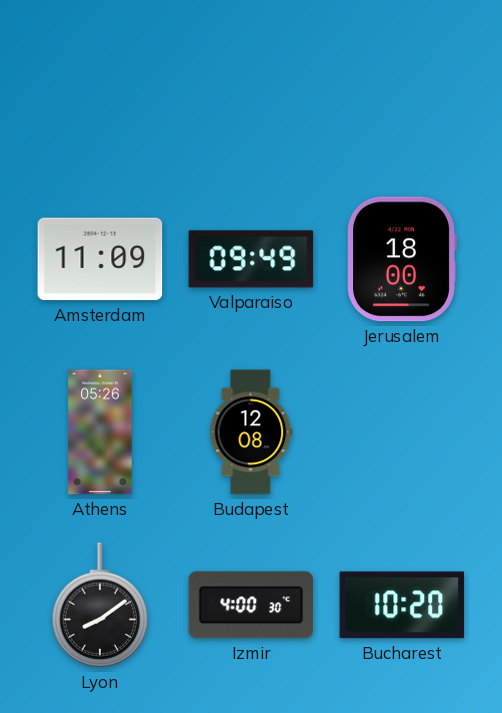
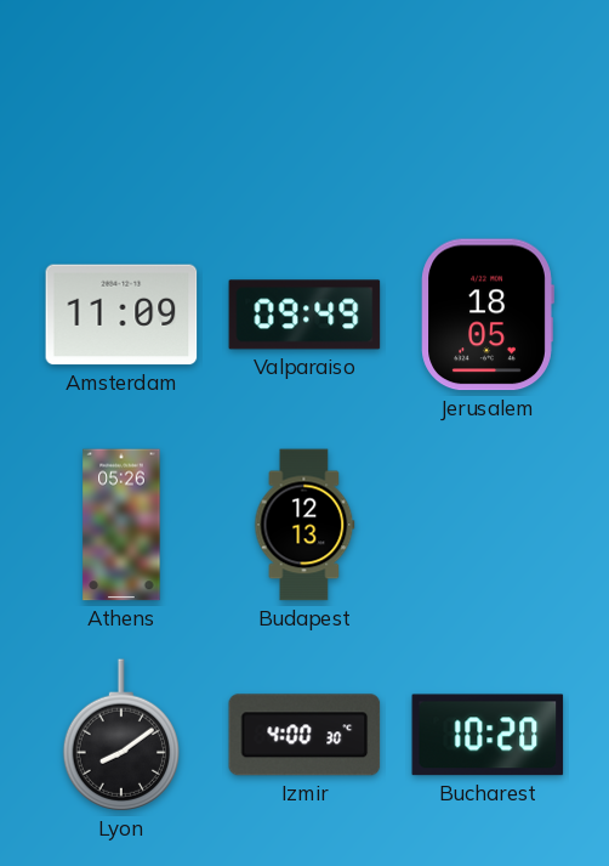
Jerusalem: 18:00 -> 18:05
Budapest: 12:08 -> 12:13
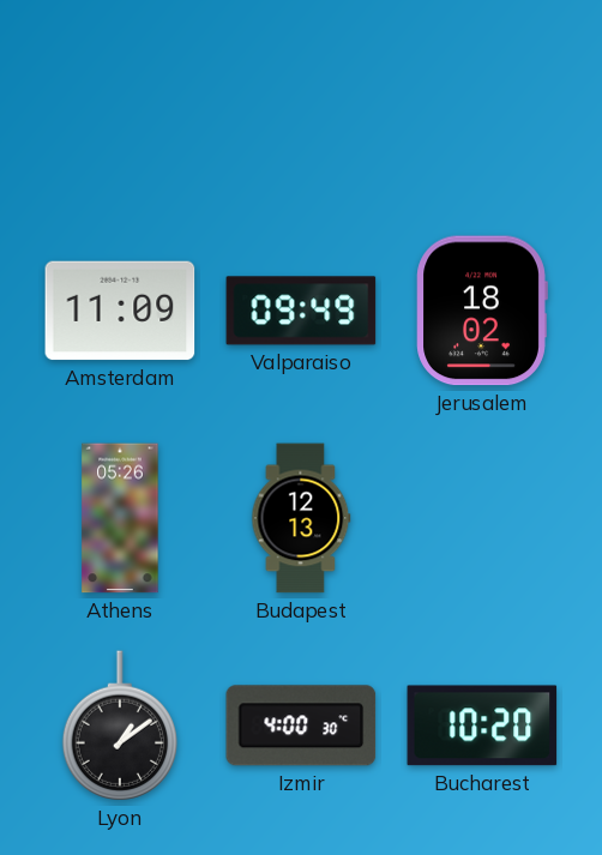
Jerusalem: 18:05 -> 18:02
Lyon: 8:09 -> 1:09
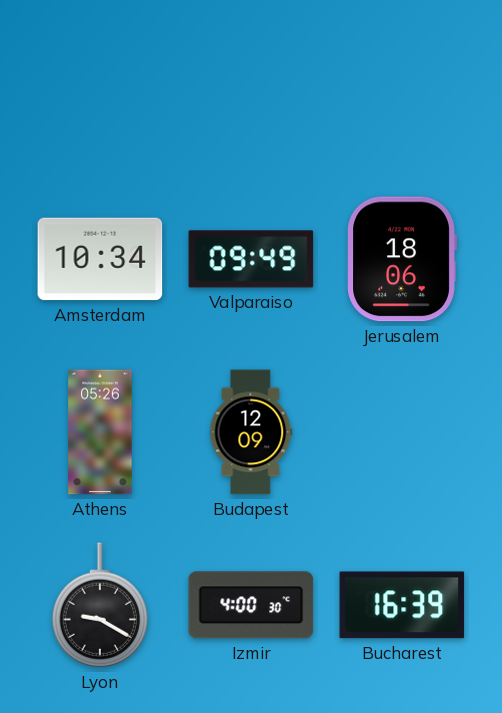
Amsterdam: 11:09 -> 10:34
Jerusalem: 18:02 -> 18:06
Budapest: 12:13 -> 12:09
Lyon: 1:09 -> 9:20
Bucharest: 10:20 -> 16:39
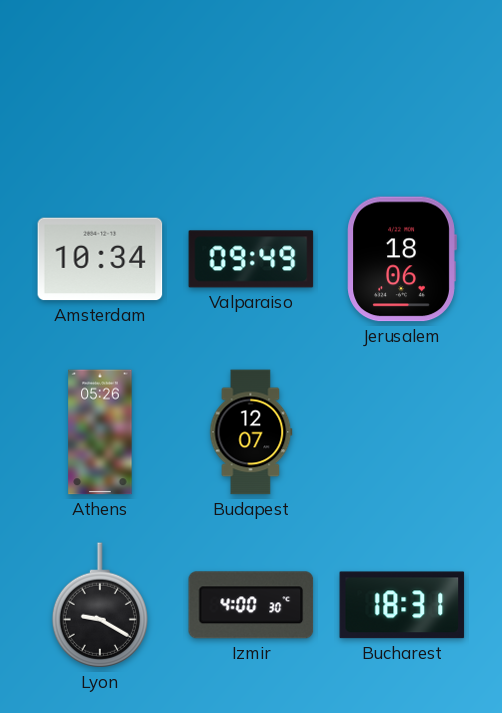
Budapest: 12:09 -> 12:07
Bucharest: 16:39 -> 18:31
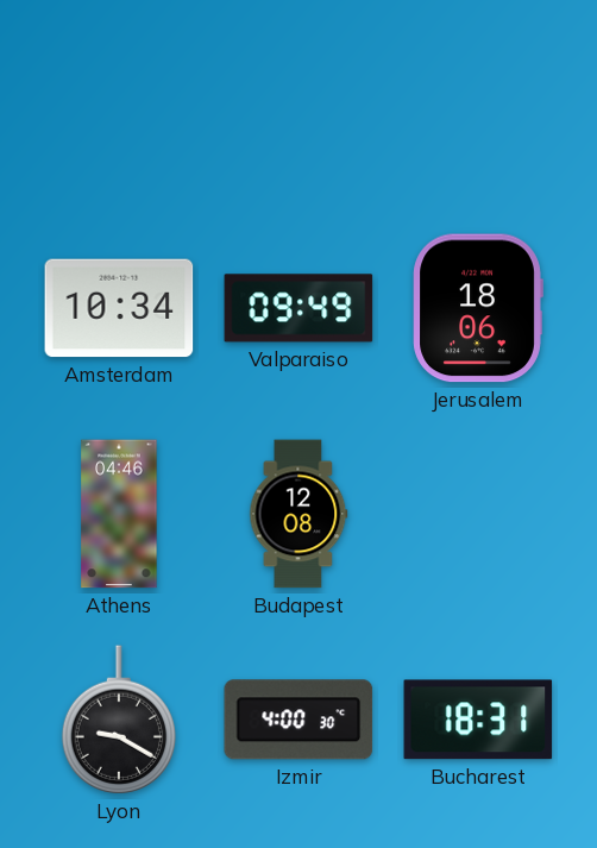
Athens: 05:26 -> 04:46
Budapest: 12:07 -> 12:08
